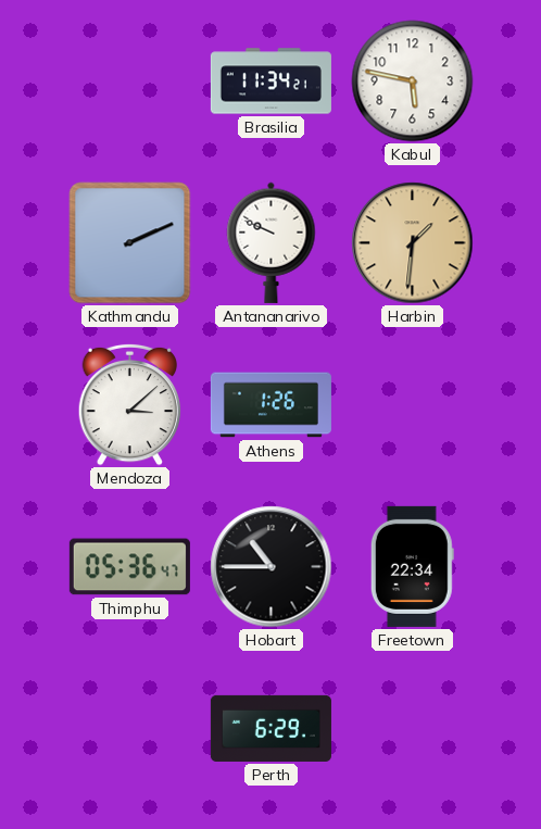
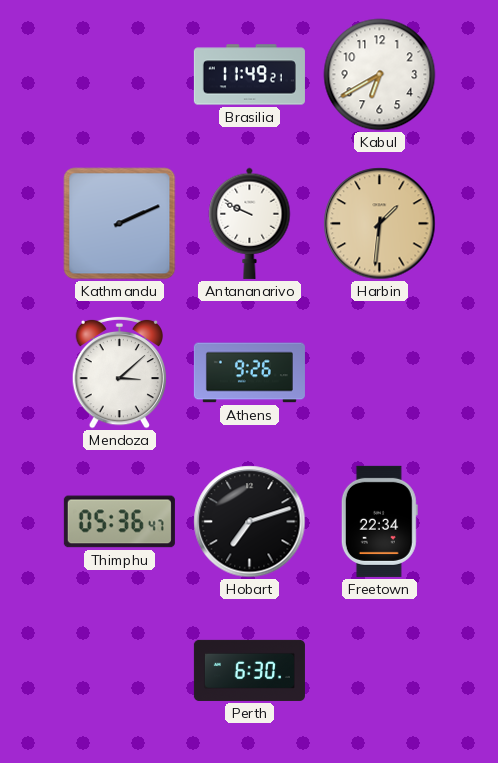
Brasilia: 11:34 -> 11:49
Kabul: 5:47 -> 6:40
Athens: 1:26 -> 9:26
Hobart: 10:45 -> 7:12
Perth: 6:29 -> 6:30
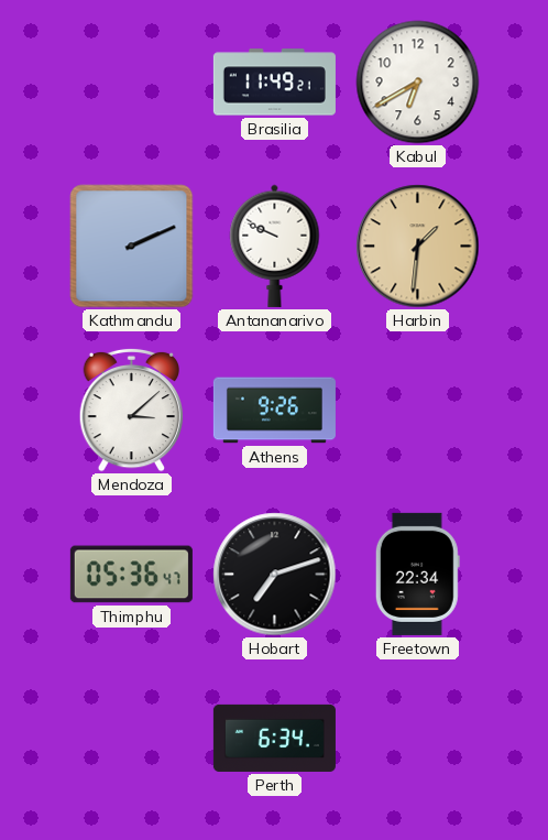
Perth: 6:30 -> 6:34
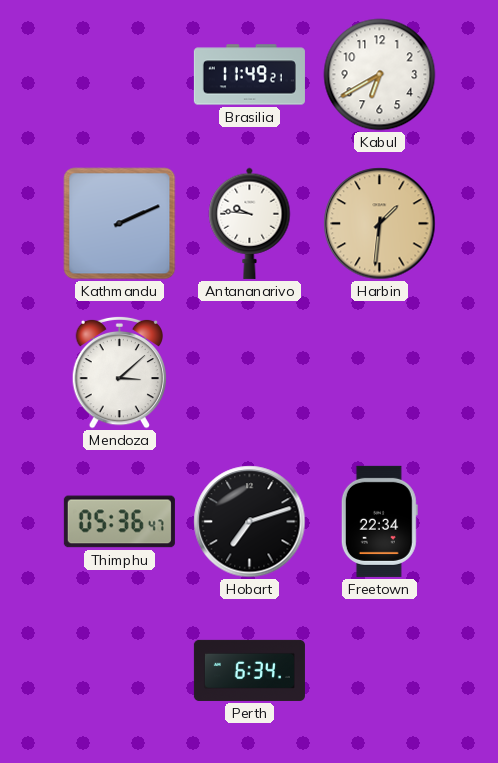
Antananarivo: 9:49 -> 9:46
Athens: 9:26 -> none
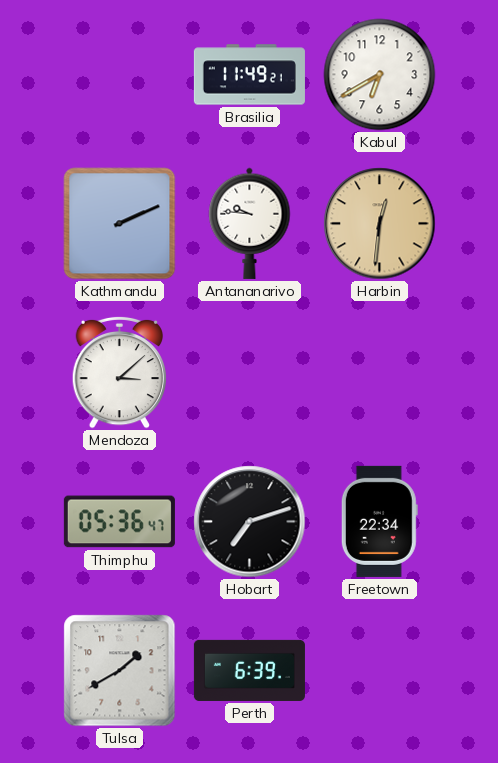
Harbin: 1:31 -> 12:31
Tulsa: none -> 1:40
Perth: 6:34 -> 6:39
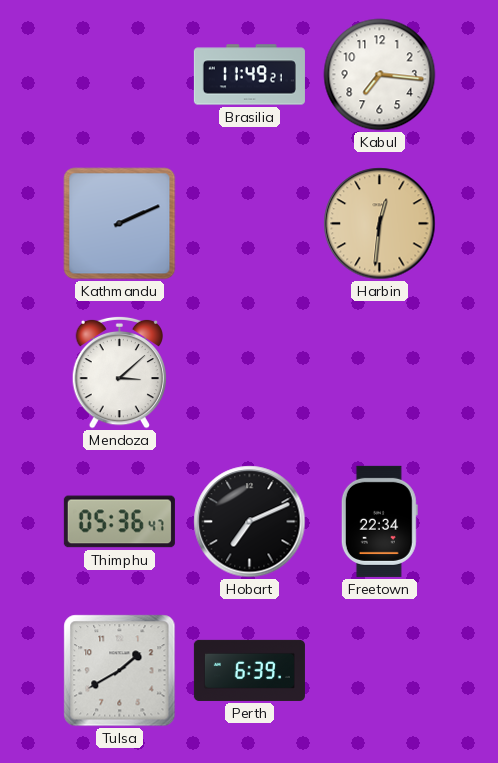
Kabul: 6:40 -> 7:16
Antananarivo: 9:46 -> none
Hobart: 7:12 -> 7:11
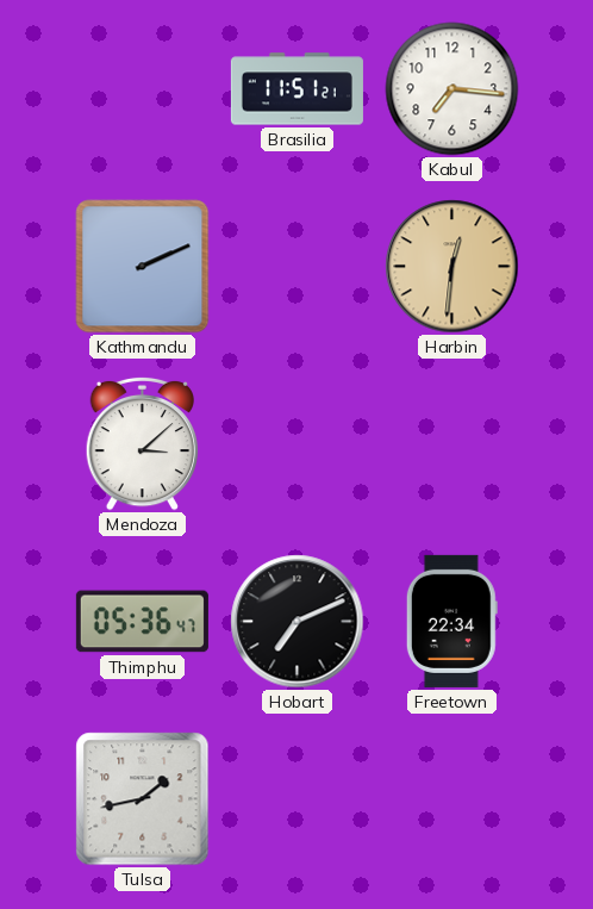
Brasilia: 11:49 -> 11:51
Tulsa: 1:40 -> 1:43
Perth: 6:39 -> none
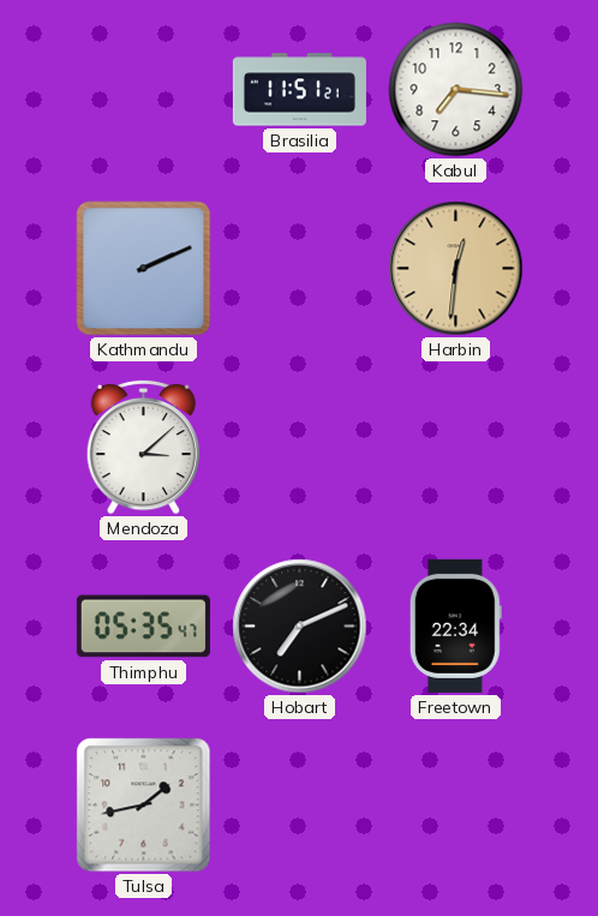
Thimphu: 05:36 -> 05:35
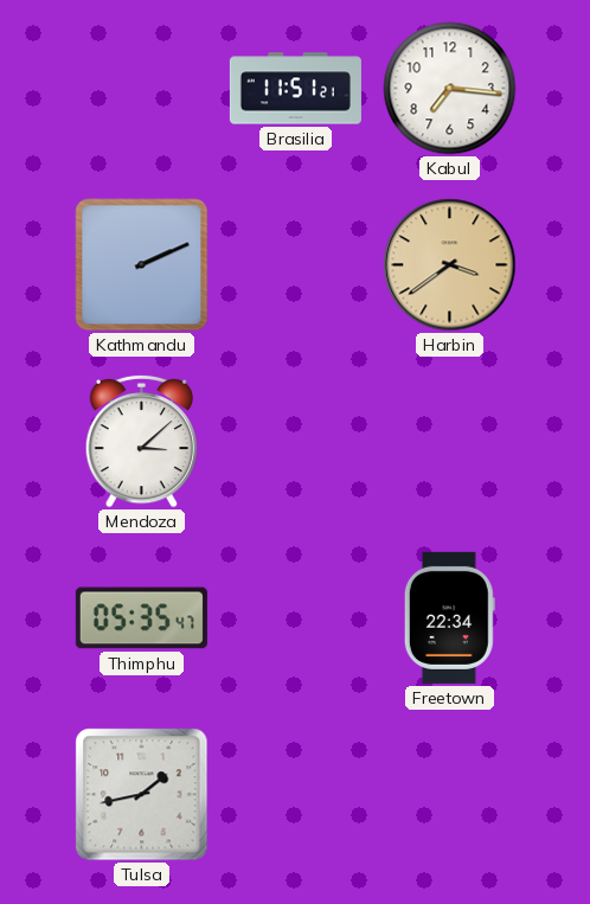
Harbin: 12:31 -> 3:39
Hobart: 7:11 -> none
